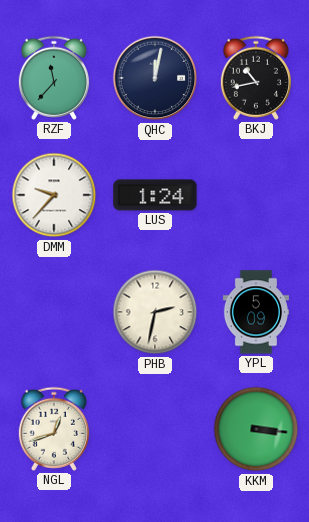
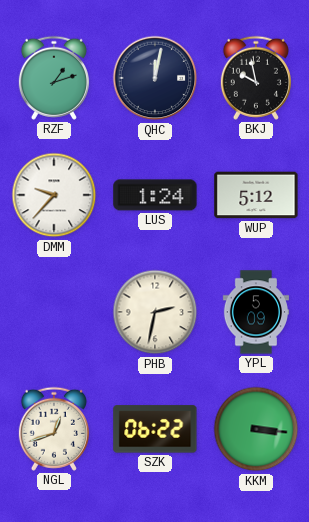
RZF: 11:37 -> 1:12
BKJ: 10:43 -> 9:58
WUP: none -> 5:12
SZK: none -> 06:22
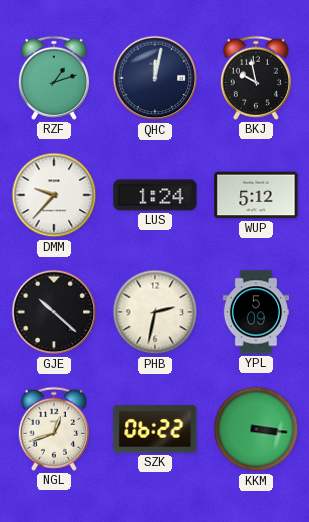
GJE: none -> 10:22
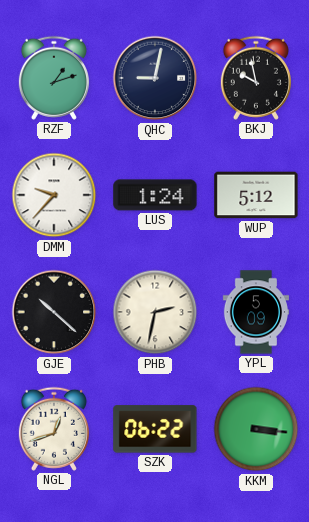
QHC: 12:02 -> 9:02
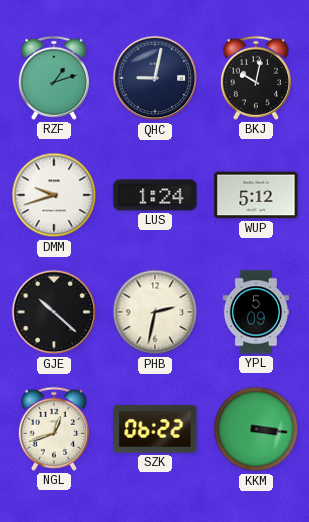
BKJ: 9:58 -> 10:02
DMM: 9:37 -> 9:42
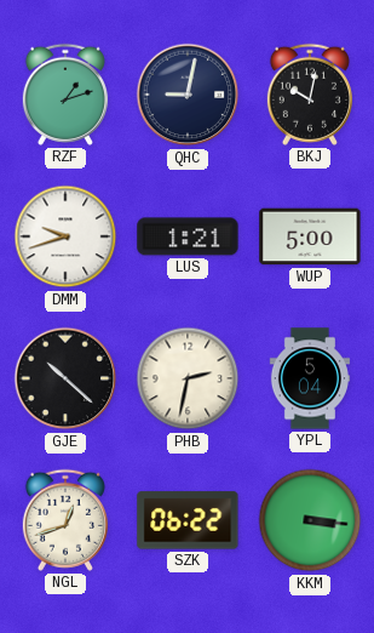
LUS: 1:24 -> 1:21
WUP: 5:12 -> 5:00
YPL: 5:09 -> 5:04
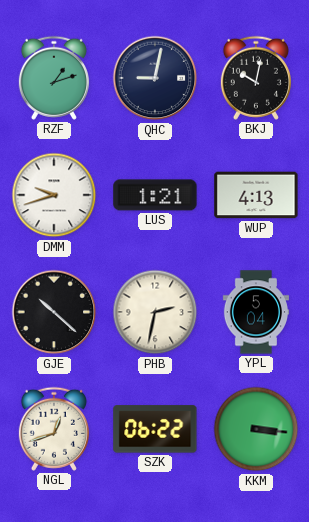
WUP: 5:00 -> 4:13
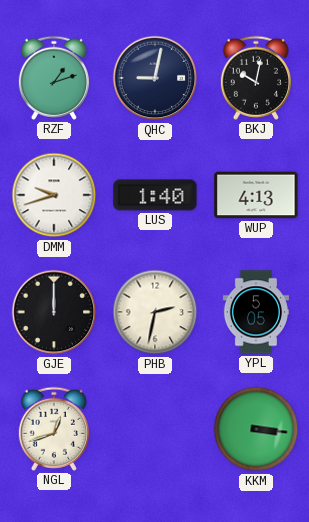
LUS: 1:21 -> 1:40
GJE: 10:22 -> 12:00
YPL: 5:04 -> 5:05
SZK: 06:22 -> none
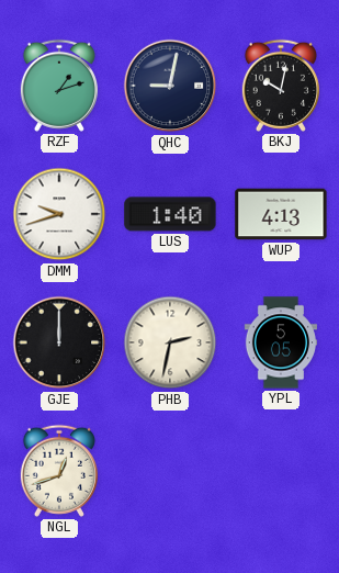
KKM: 3:16 -> none
